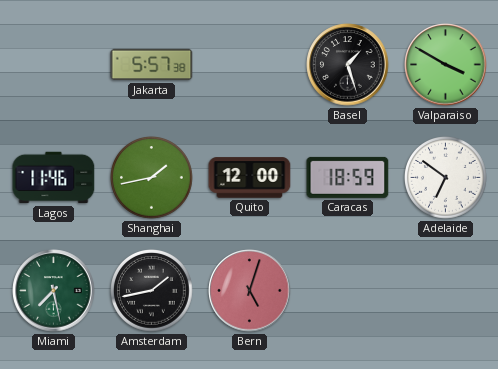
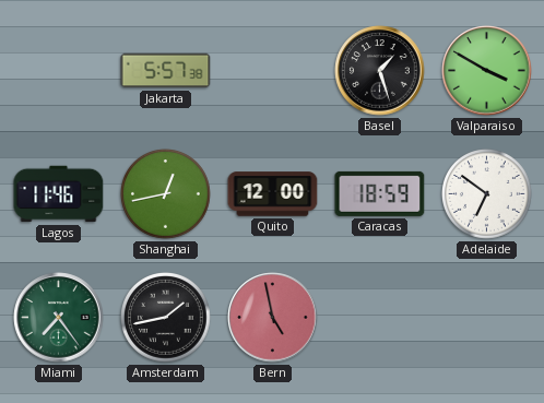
Shanghai: 1:43 -> 12:43
Miami: 7:28 -> 7:24
Bern: 5:03 -> 4:58
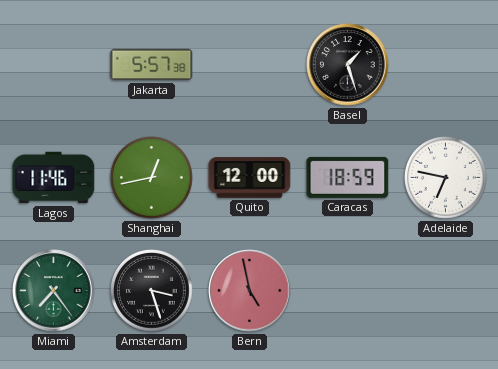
Valparaiso: 3:50 -> none
Adelaide: 6:51 -> 6:47
Amsterdam: 1:43 -> 3:27
